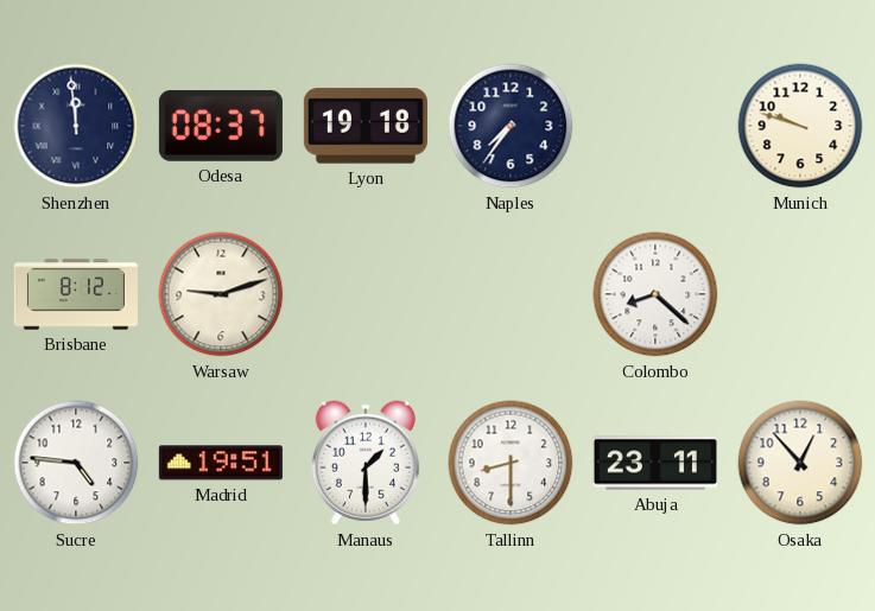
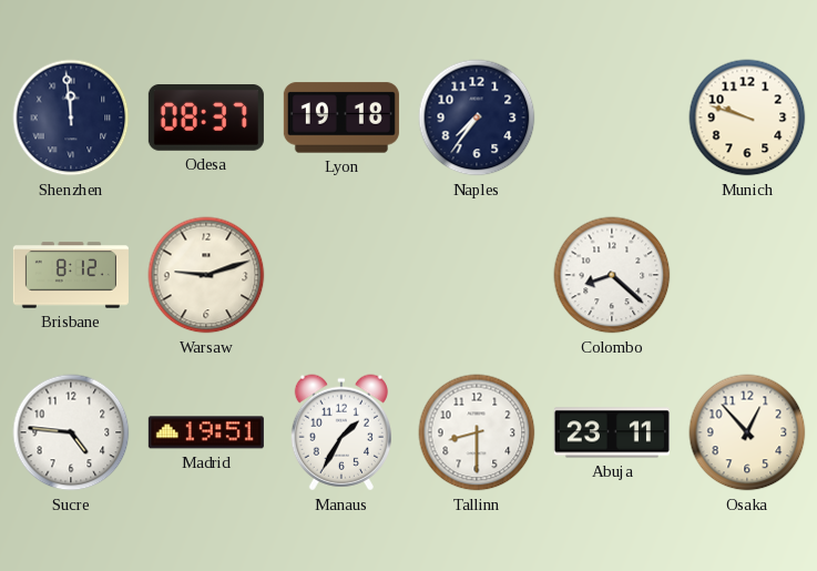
Manaus: 1:30 -> 1:35
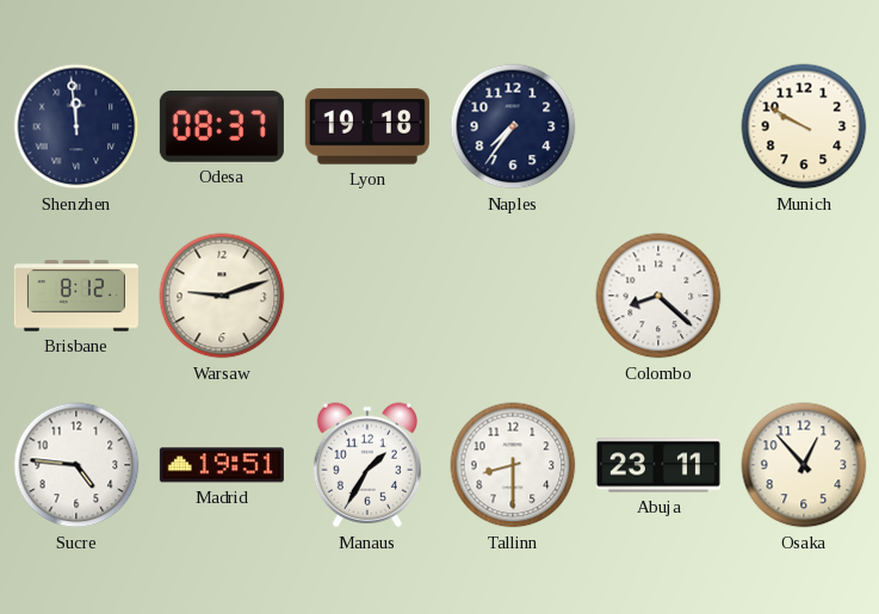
Munich: 9:48 -> 9:50
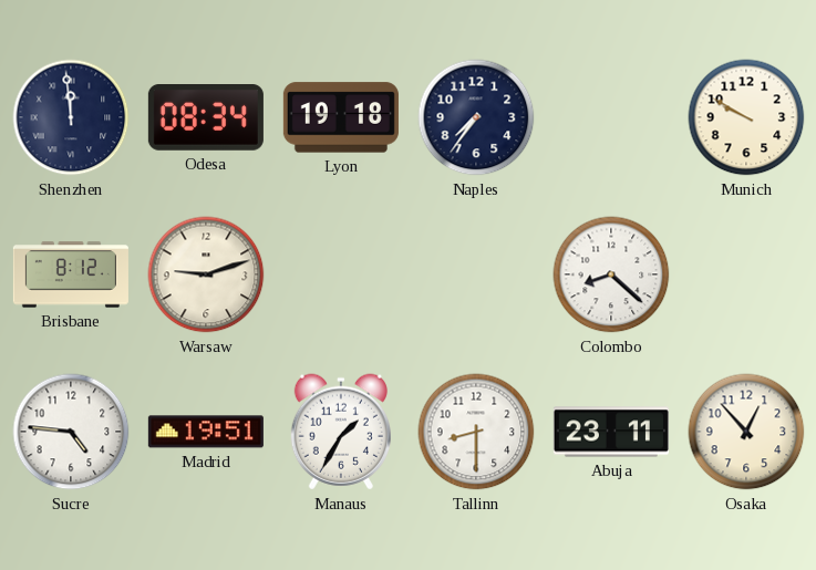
Odesa: 08:37 -> 08:34
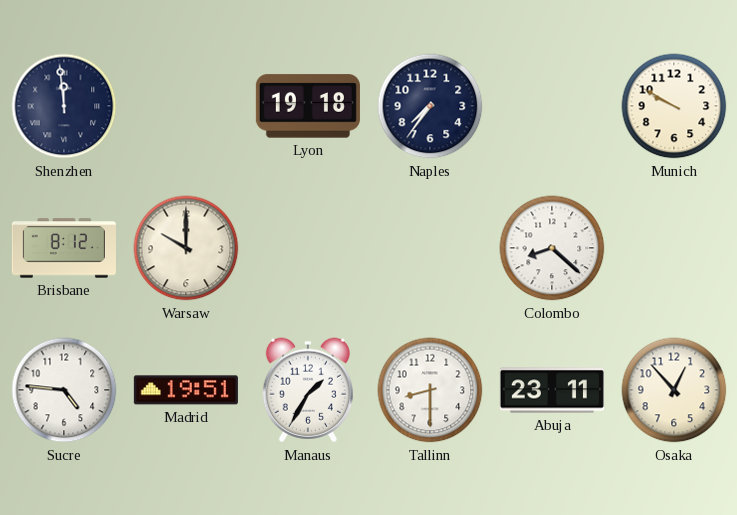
Odesa: 08:34 -> none
Warsaw: 9:12 -> 10:00
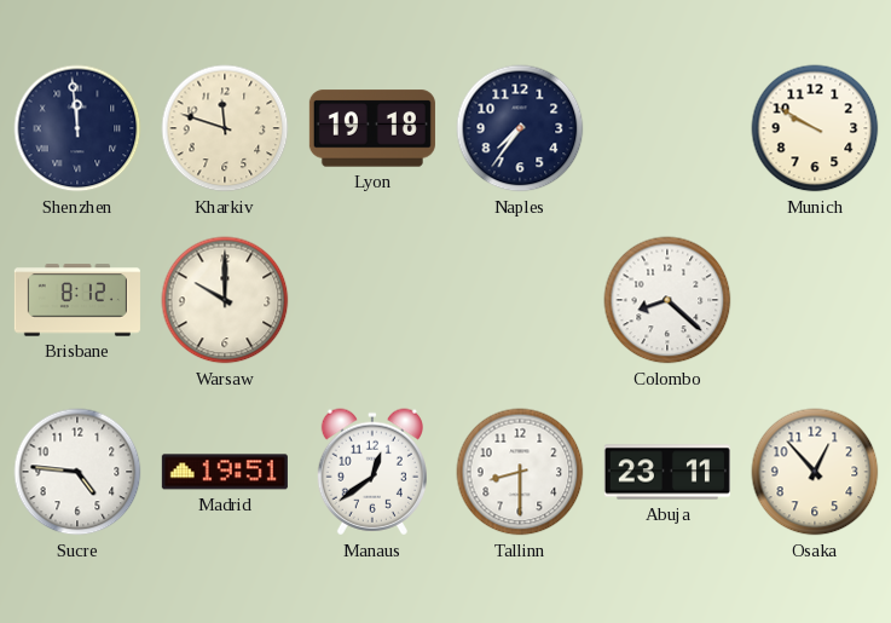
Kharkiv: none -> 11:48
Manaus: 1:35 -> 12:39
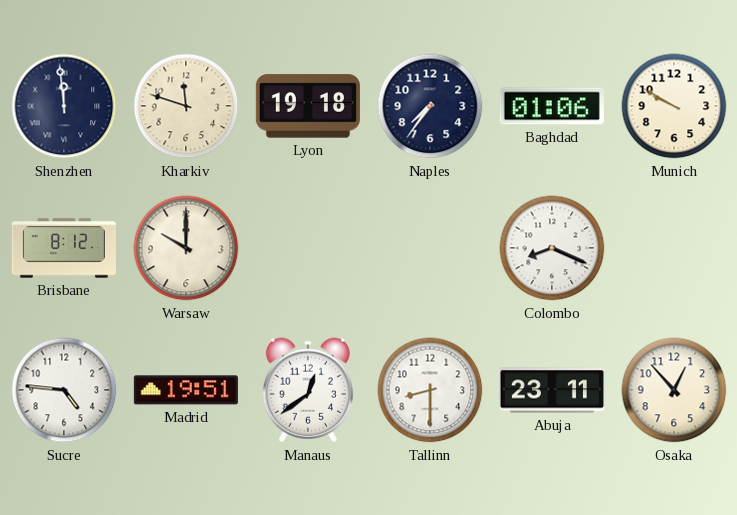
Baghdad: none -> 01:06
Colombo: 8:22 -> 8:19
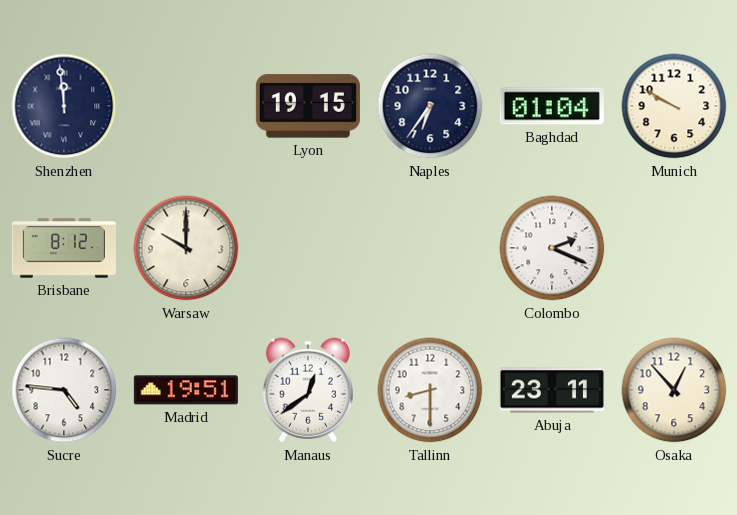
Kharkiv: 11:48 -> none
Lyon: 19:18 -> 19:15
Naples: 7:36 -> 6:36
Baghdad: 01:06 -> 01:04
Colombo: 8:19 -> 2:19
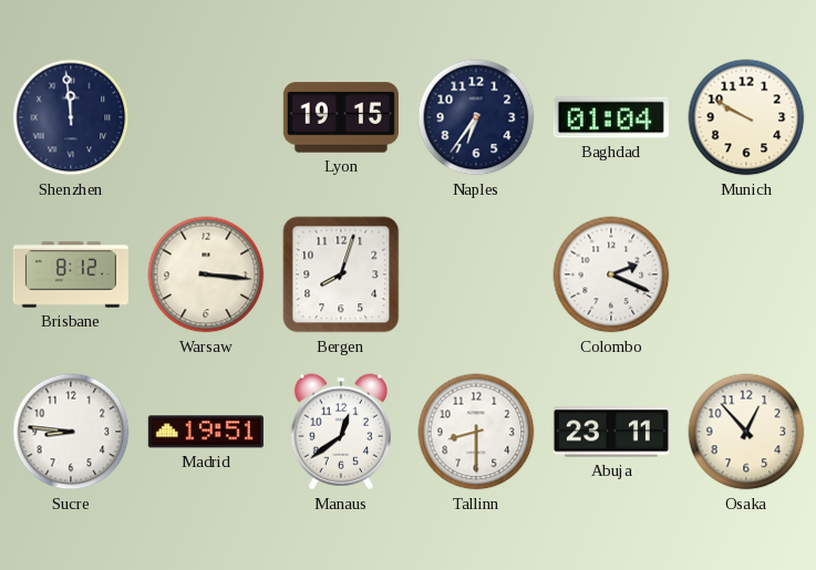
Warsaw: 10:00 -> 3:16
Bergen: none -> 8:03
Sucre: 4:46 -> 8:46
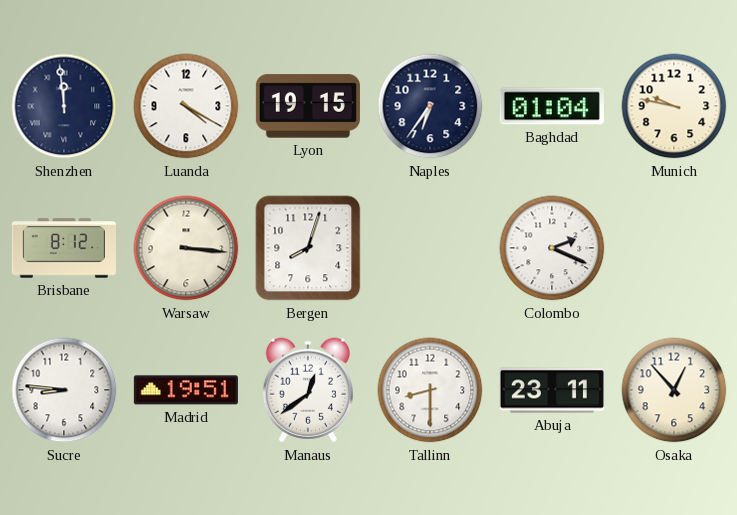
Luanda: none -> 4:20
Munich: 9:50 -> 9:47
